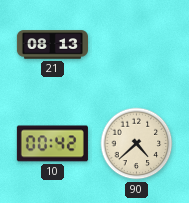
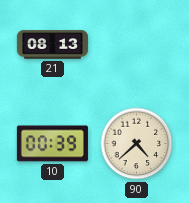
10: 00:42 -> 00:39
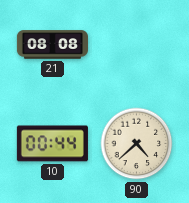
21: 08:13 -> 08:08
10: 00:39 -> 00:44
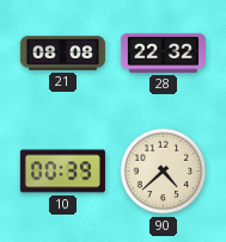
28: none -> 22:32
10: 00:44 -> 00:39
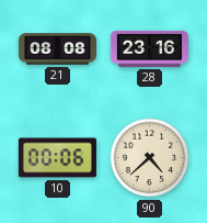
28: 22:32 -> 23:16
10: 00:39 -> 00:06
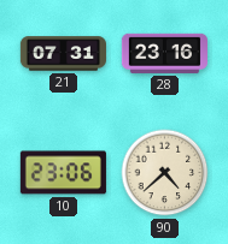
21: 08:08 -> 07:31
10: 00:06 -> 23:06
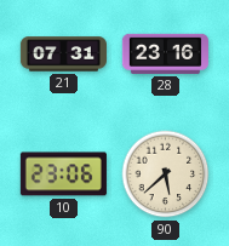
90: 4:38 -> 5:38
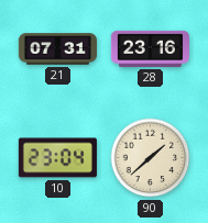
10: 23:06 -> 23:04
90: 5:38 -> 1:38
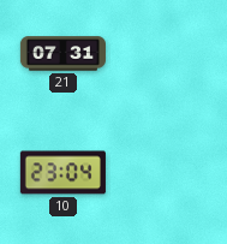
28: 23:16 -> none
90: 1:38 -> none
